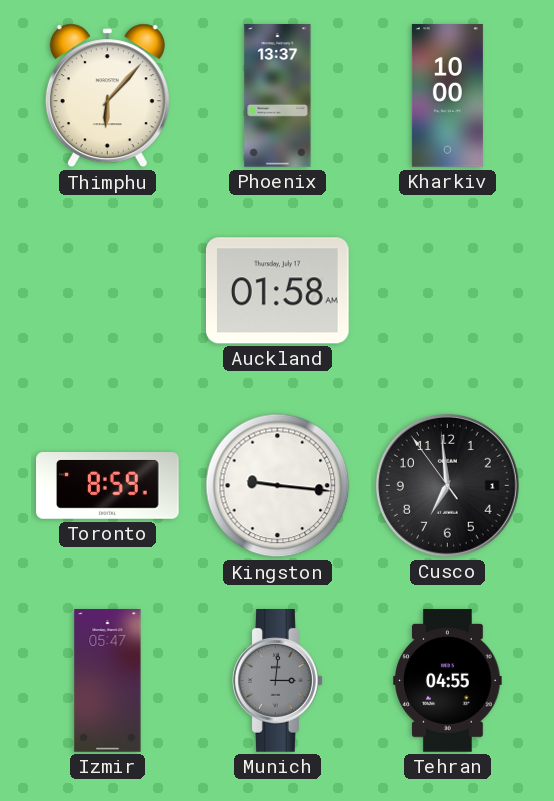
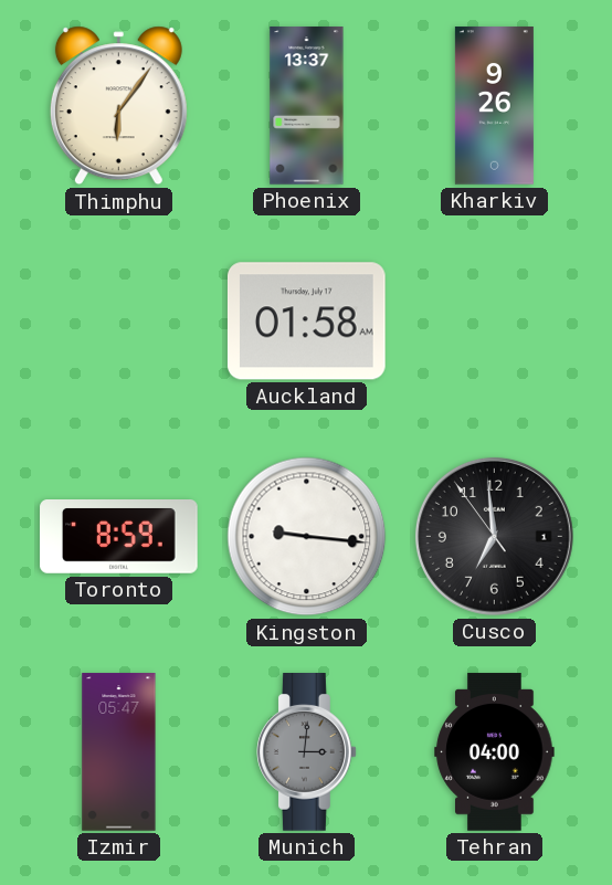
Thimphu: 6:07 -> 6:06
Kharkiv: 10:00 -> 9:26
Tehran: 04:55 -> 04:00
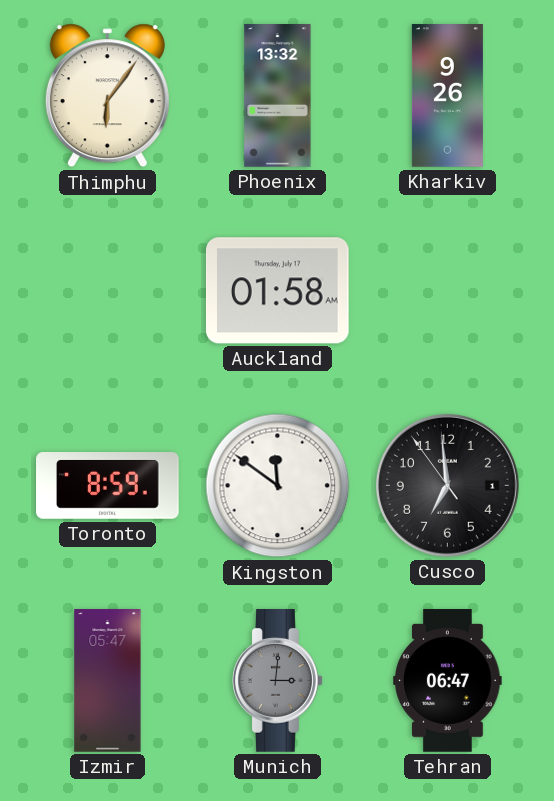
Phoenix: 13:37 -> 13:32
Kingston: 9:16 -> 11:51
Tehran: 04:00 -> 06:47
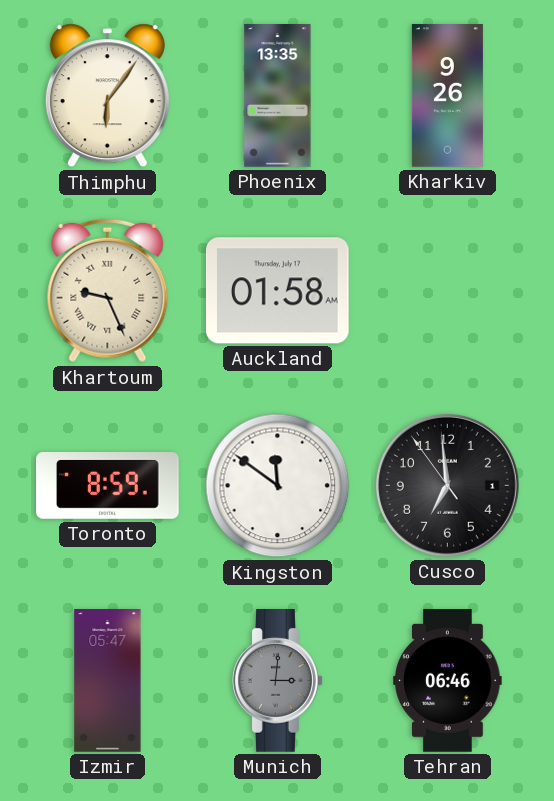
Phoenix: 13:32 -> 13:35
Khartoum: none -> 9:26
Tehran: 06:47 -> 06:46
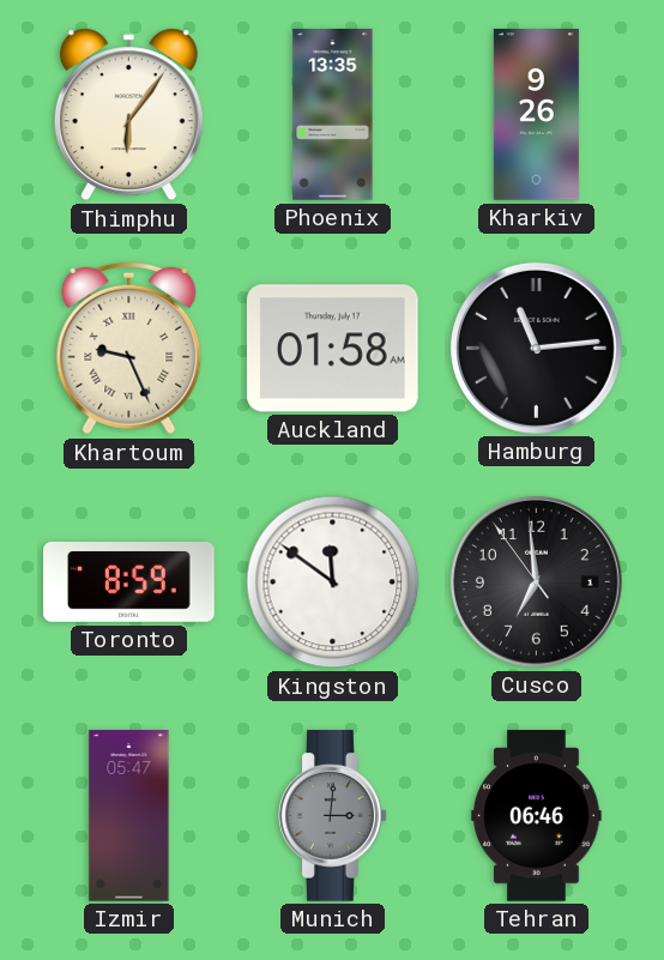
Hamburg: none -> 11:14
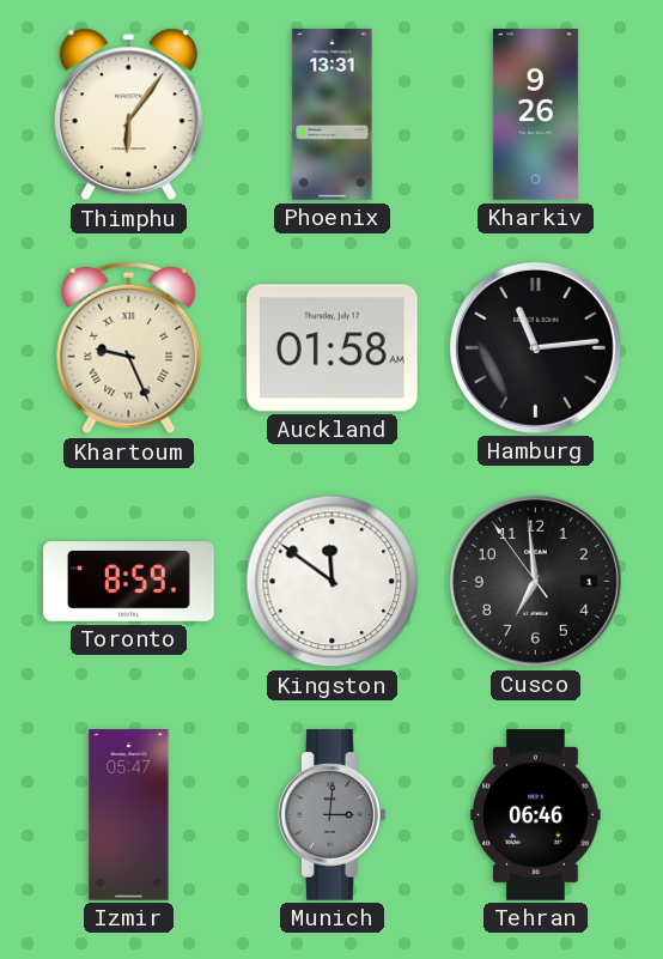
Phoenix: 13:35 -> 13:31
